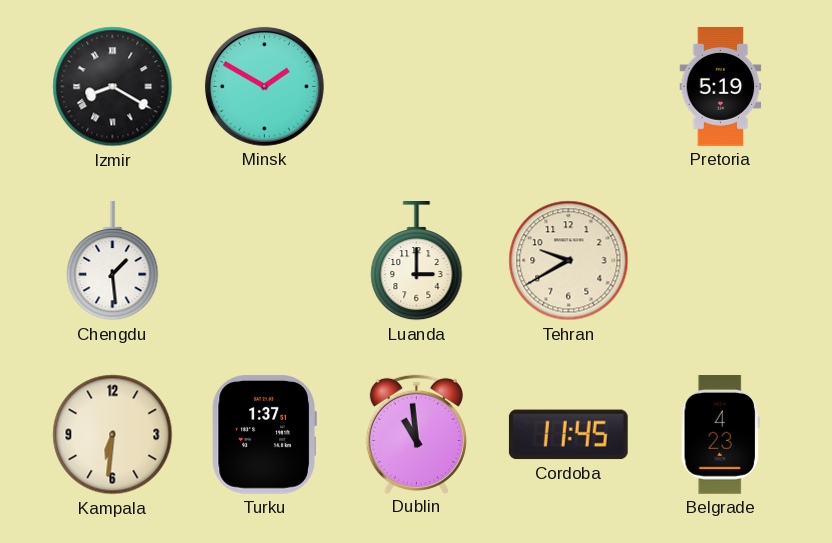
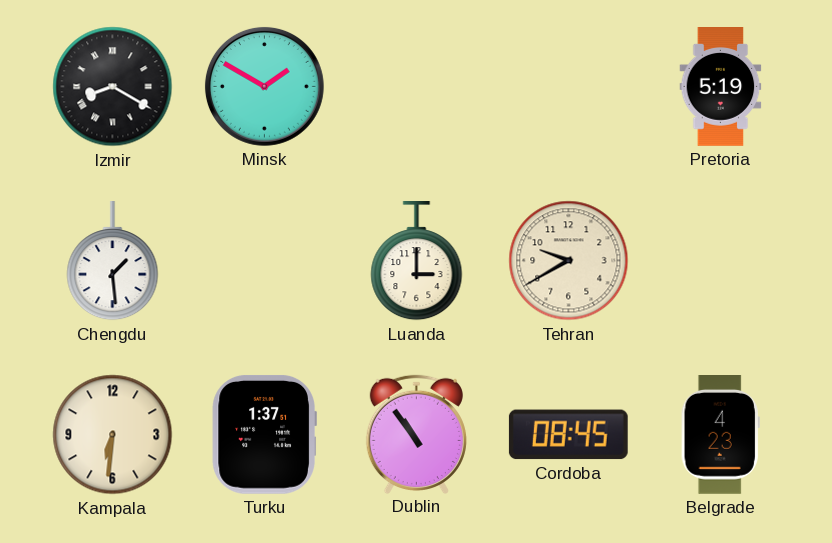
Dublin: 10:59 -> 10:54
Cordoba: 11:45 -> 08:45
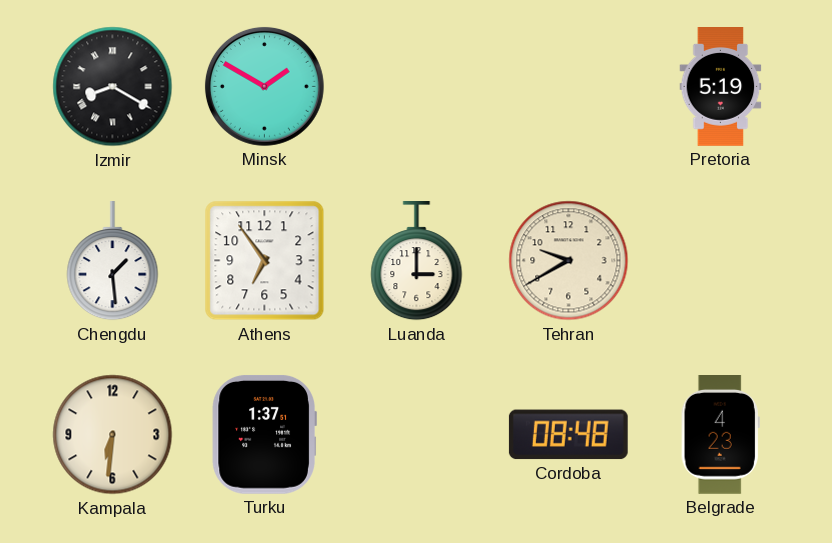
Athens: none -> 6:54
Dublin: 10:54 -> none
Cordoba: 08:45 -> 08:48
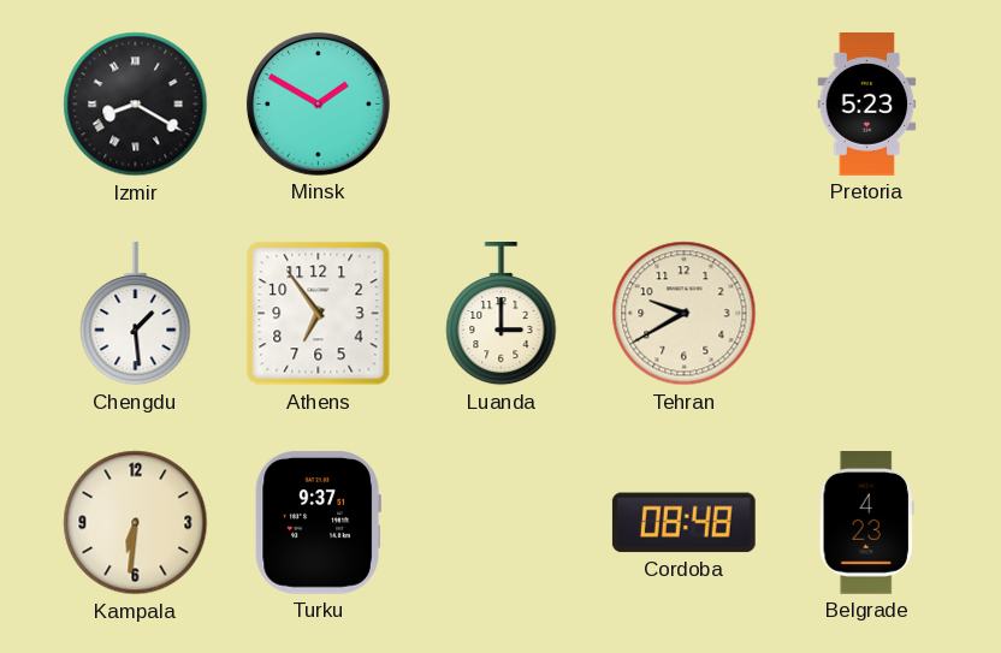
Pretoria: 5:19 -> 5:23
Turku: 1:37 -> 9:37
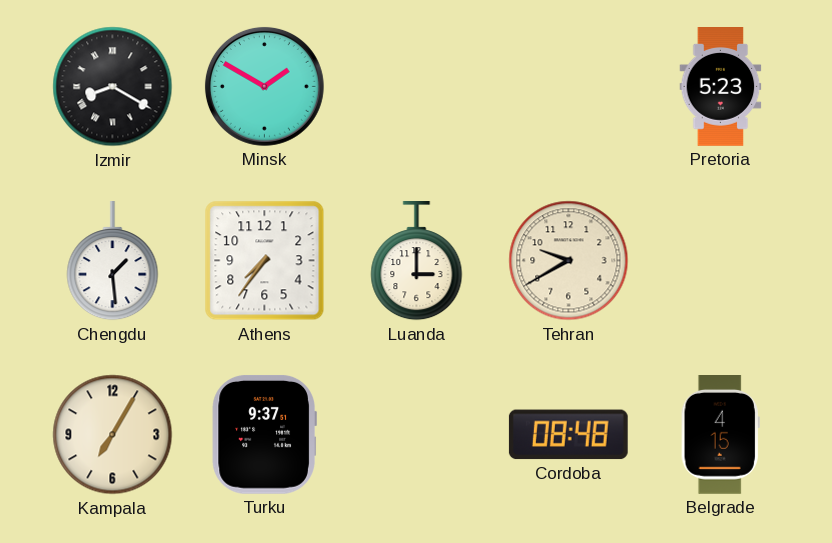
Athens: 6:54 -> 7:36
Kampala: 6:31 -> 7:05
Belgrade: 4:23 -> 4:15
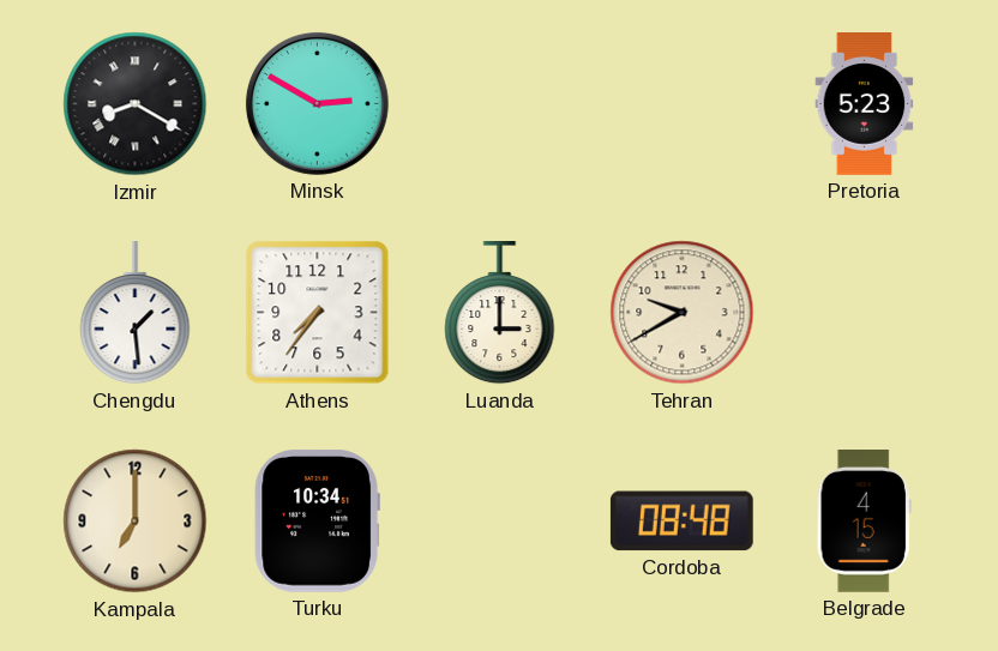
Minsk: 1:50 -> 2:50
Kampala: 7:05 -> 7:00
Turku: 9:37 -> 10:34
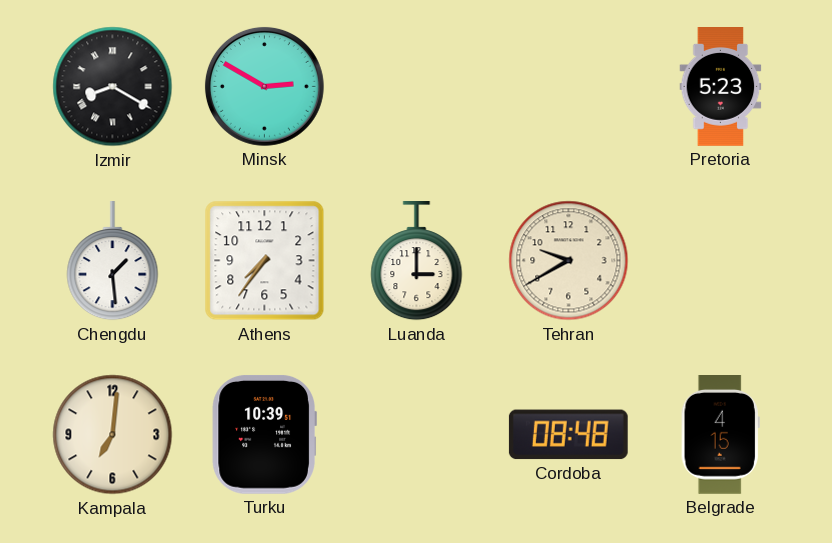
Kampala: 7:00 -> 7:01
Turku: 10:34 -> 10:39
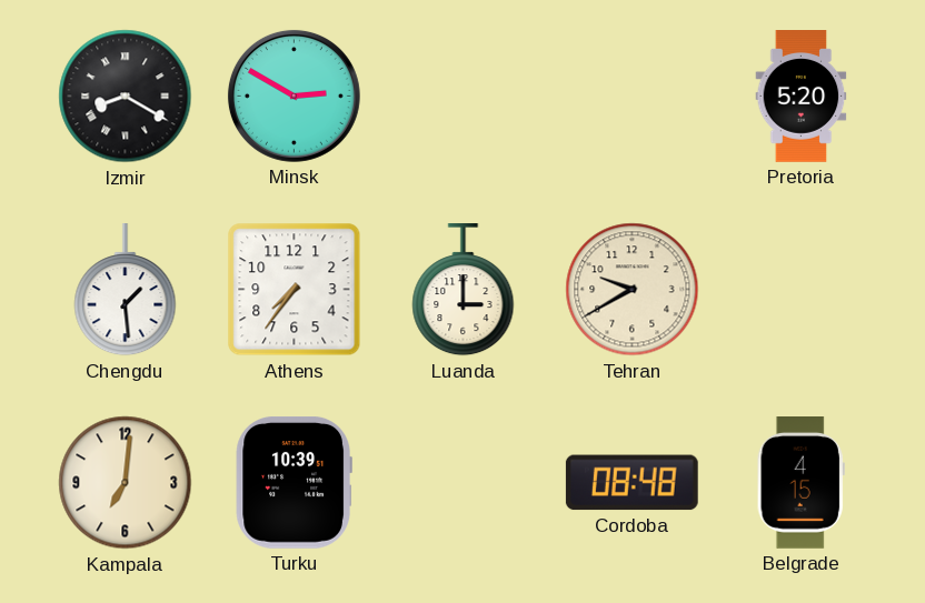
Pretoria: 5:23 -> 5:20
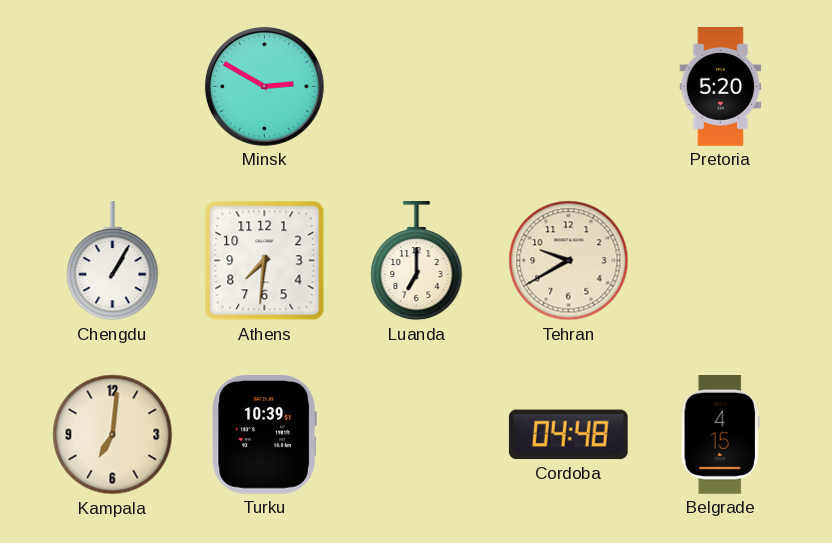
Izmir: 8:20 -> none
Chengdu: 1:29 -> 1:05
Athens: 7:36 -> 7:31
Luanda: 3:00 -> 7:00
Cordoba: 08:48 -> 04:48
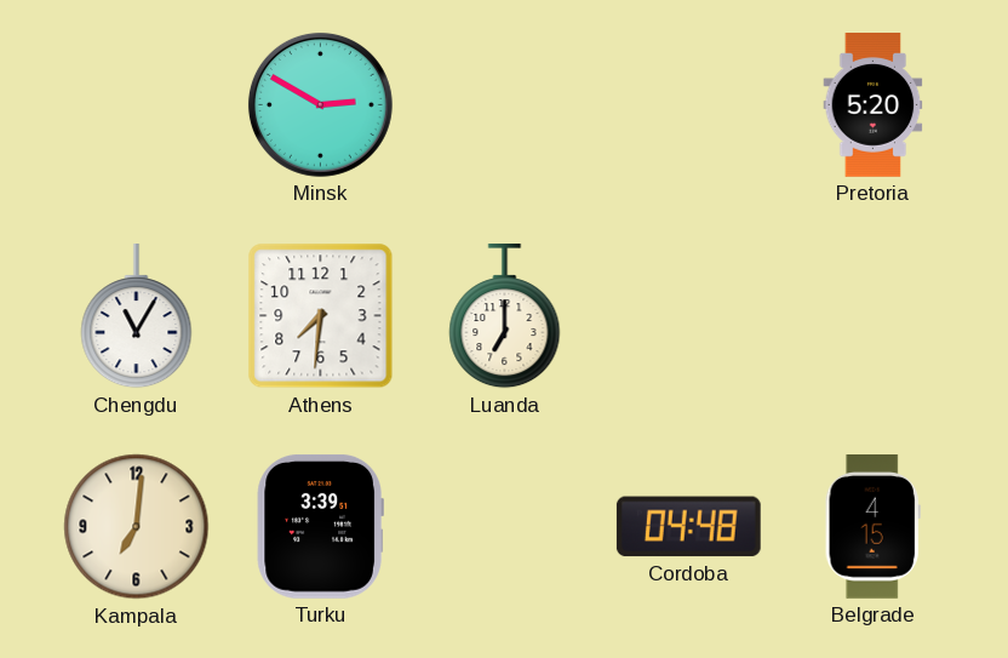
Chengdu: 1:05 -> 11:05
Tehran: 9:40 -> none
Turku: 10:39 -> 3:39
